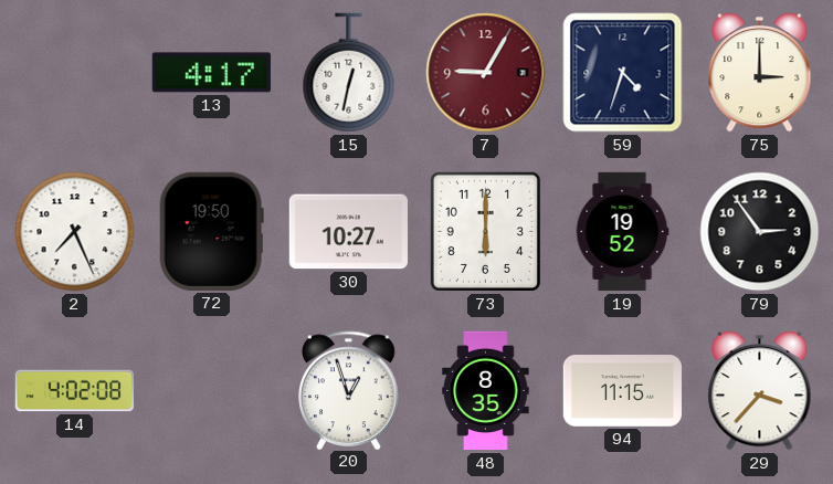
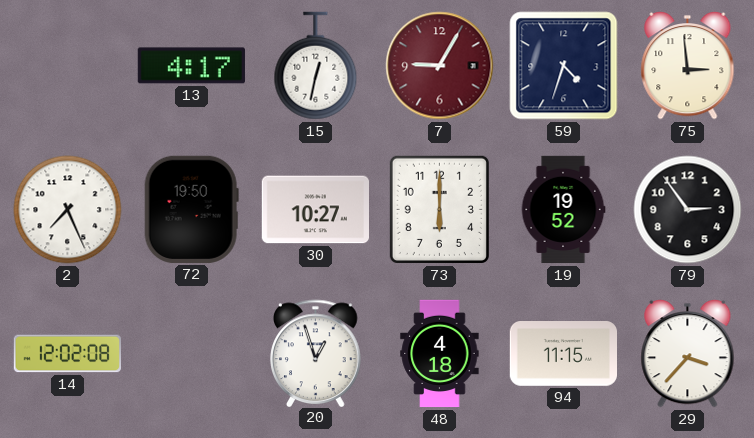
75: 3:00 -> 2:59
14: 4:02 -> 12:02
48: 8:35 -> 4:18
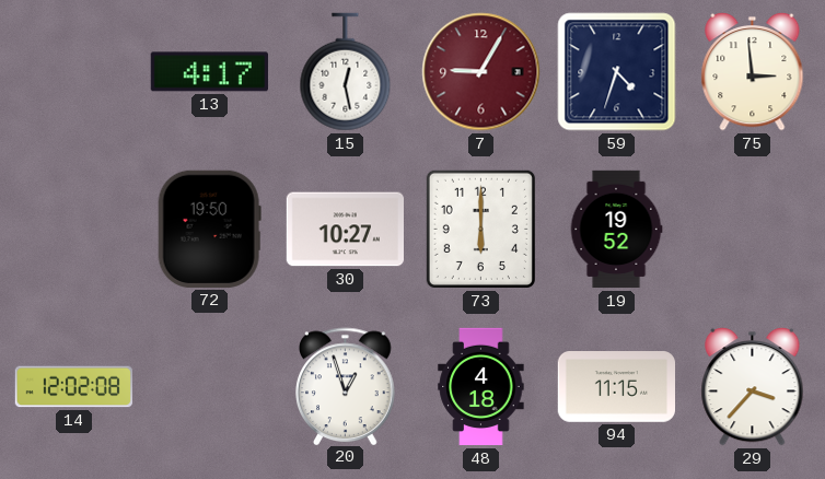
15: 12:32 -> 12:28
2: 7:26 -> none
79: 2:54 -> none
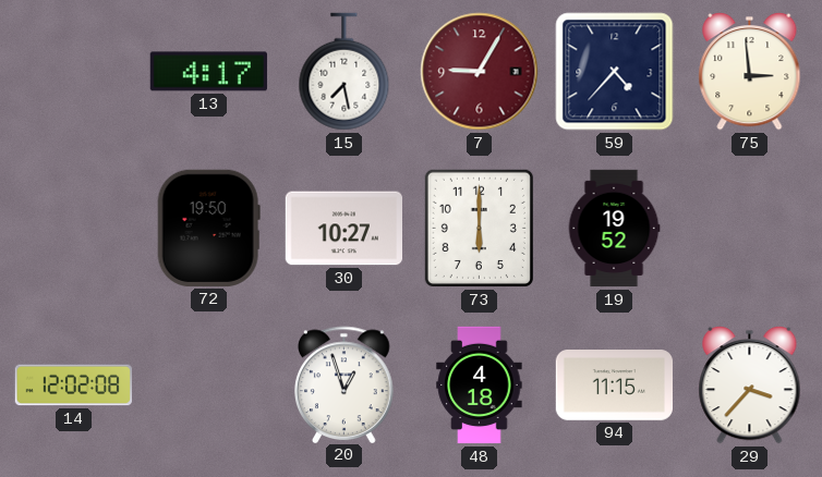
15: 12:28 -> 7:28
59: 4:33 -> 4:37
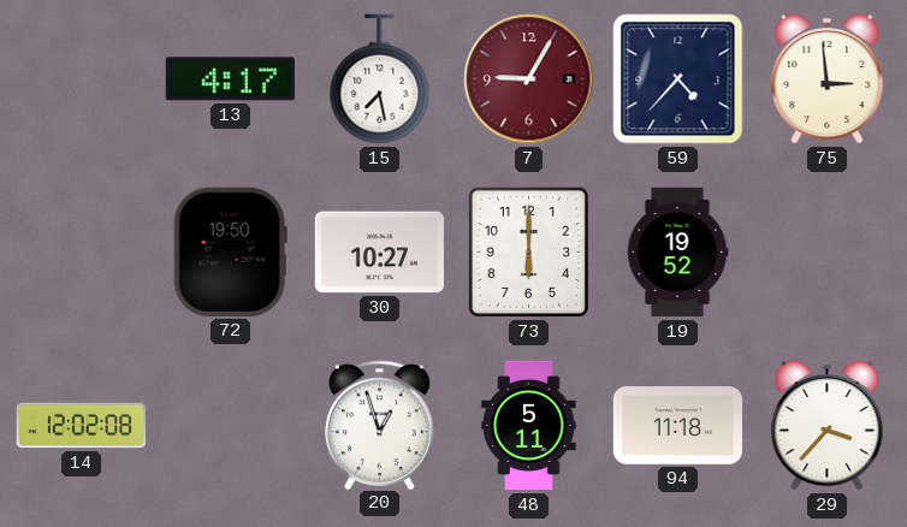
48: 4:18 -> 5:11
94: 11:15 -> 11:18
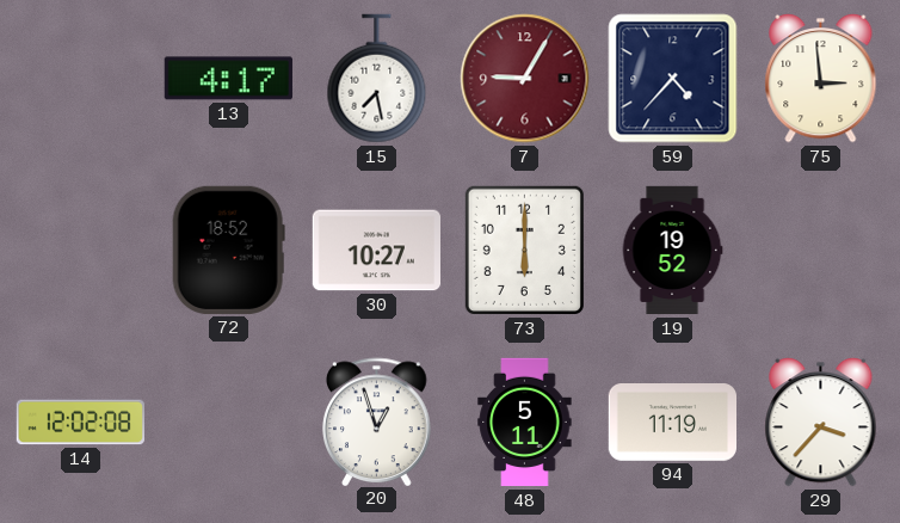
72: 19:50 -> 18:52
94: 11:18 -> 11:19
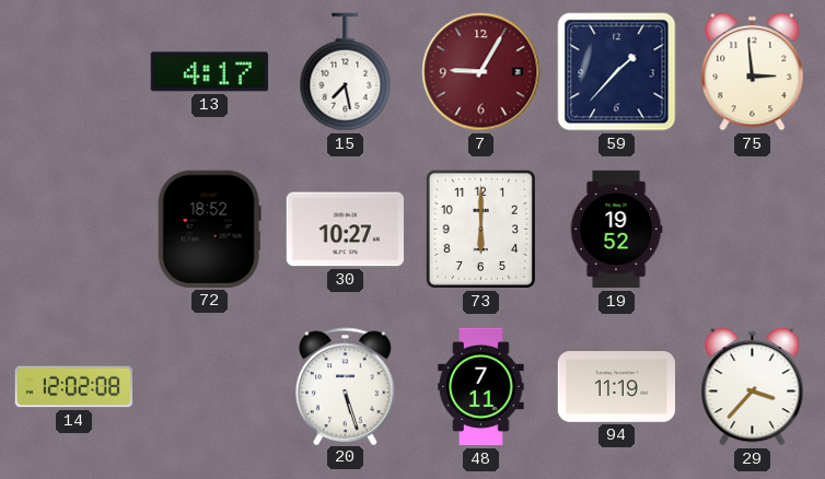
59: 4:37 -> 1:37
20: 12:57 -> 5:27
48: 5:11 -> 7:11
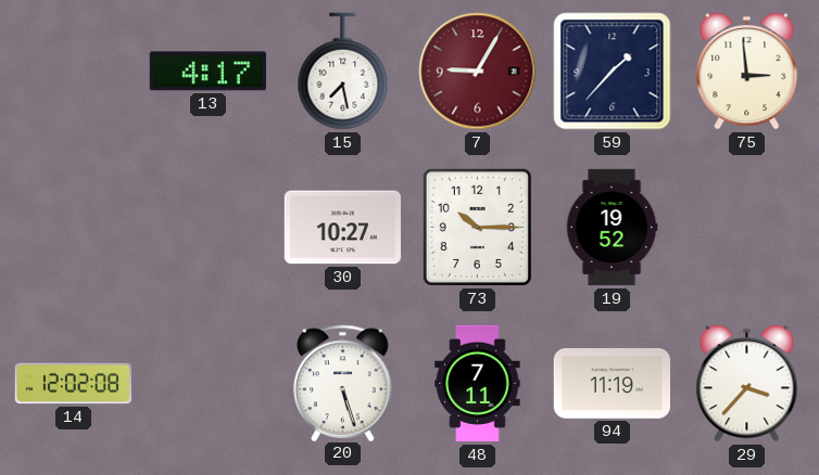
72: 18:52 -> none
73: 6:00 -> 10:15
